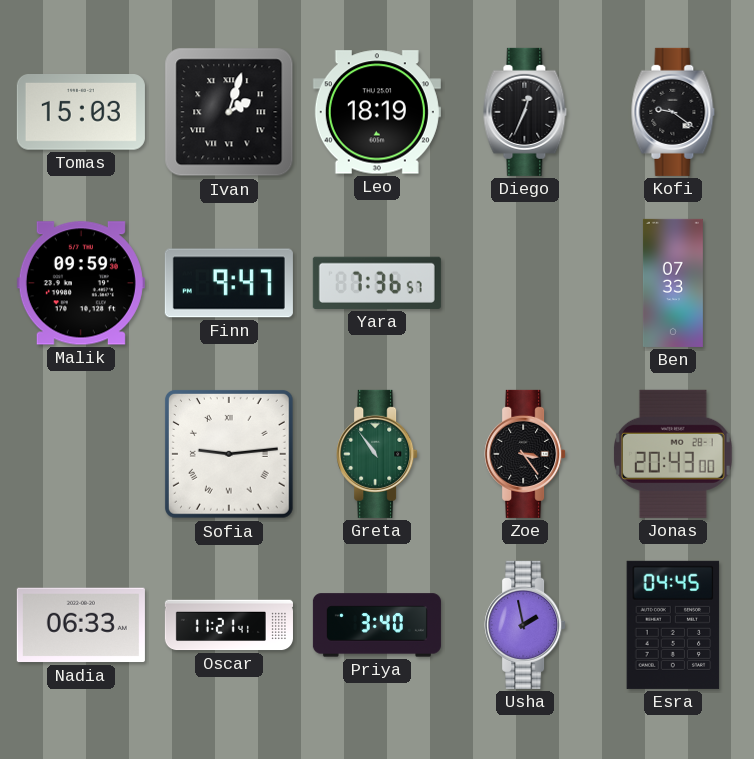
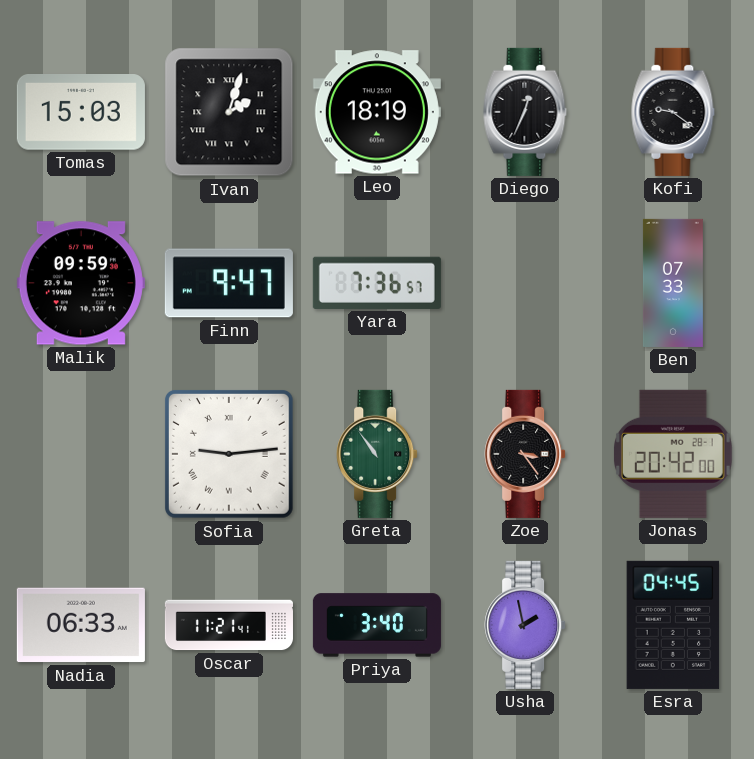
Jonas: 20:43 -> 20:42
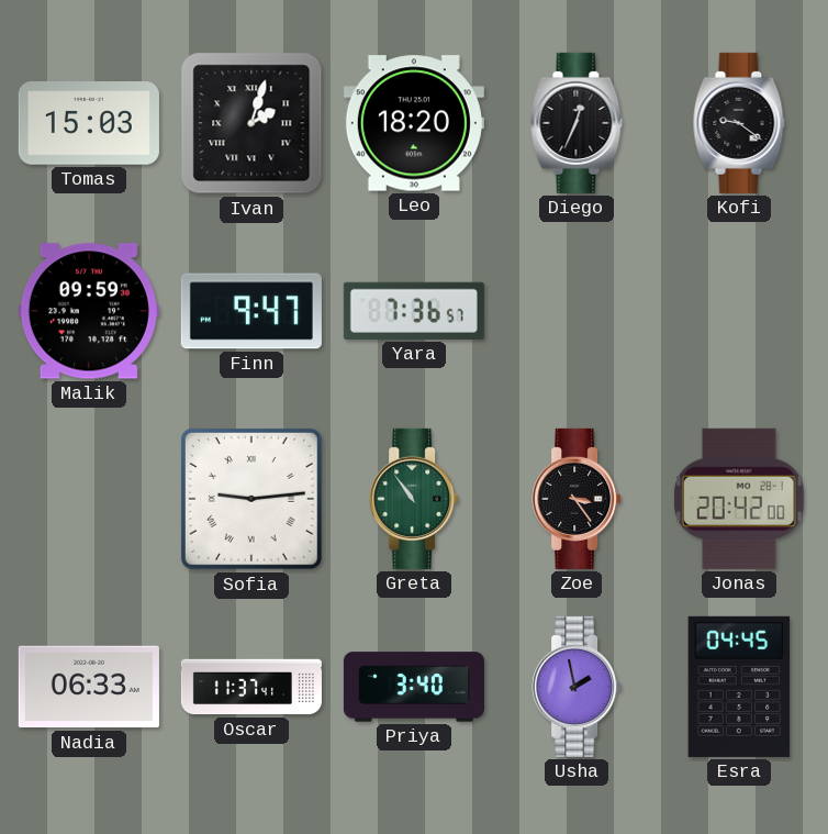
Leo: 18:19 -> 18:20
Ben: 07:33 -> none
Oscar: 11:21 -> 11:37
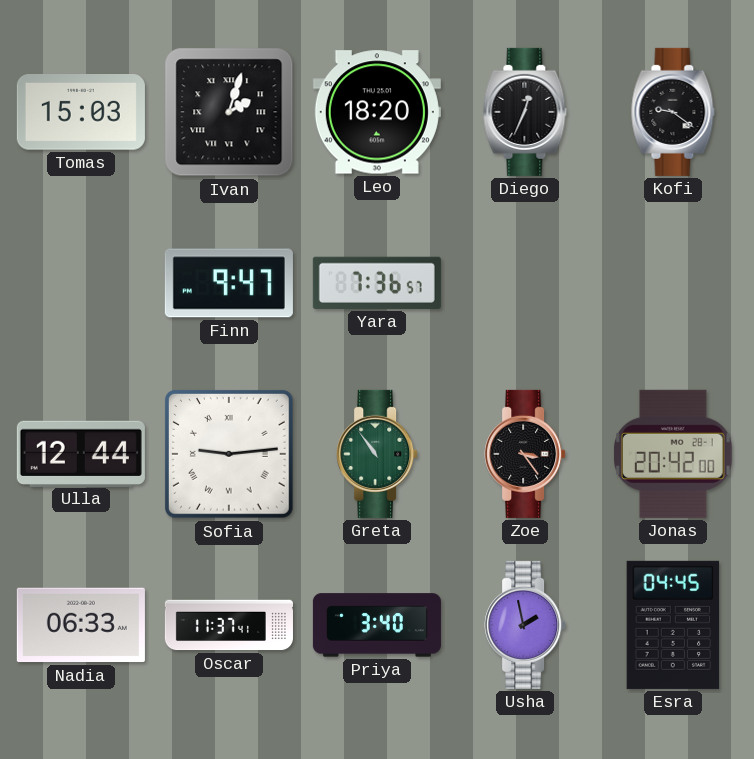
Malik: 09:59 -> none
Ulla: none -> 12:44
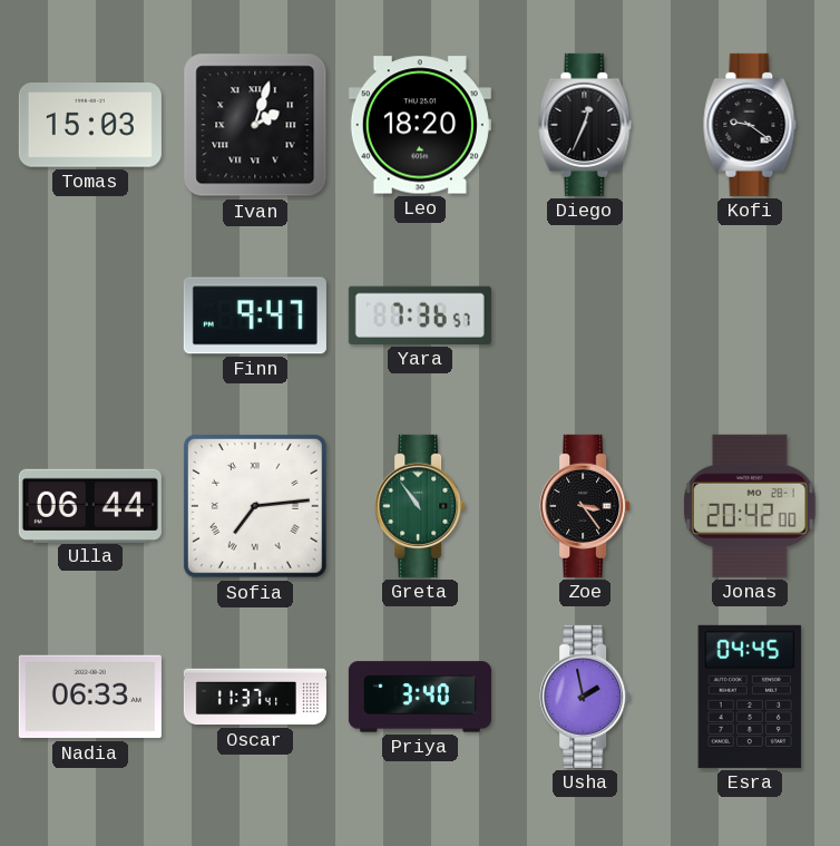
Ulla: 12:44 -> 06:44
Sofia: 9:14 -> 7:14
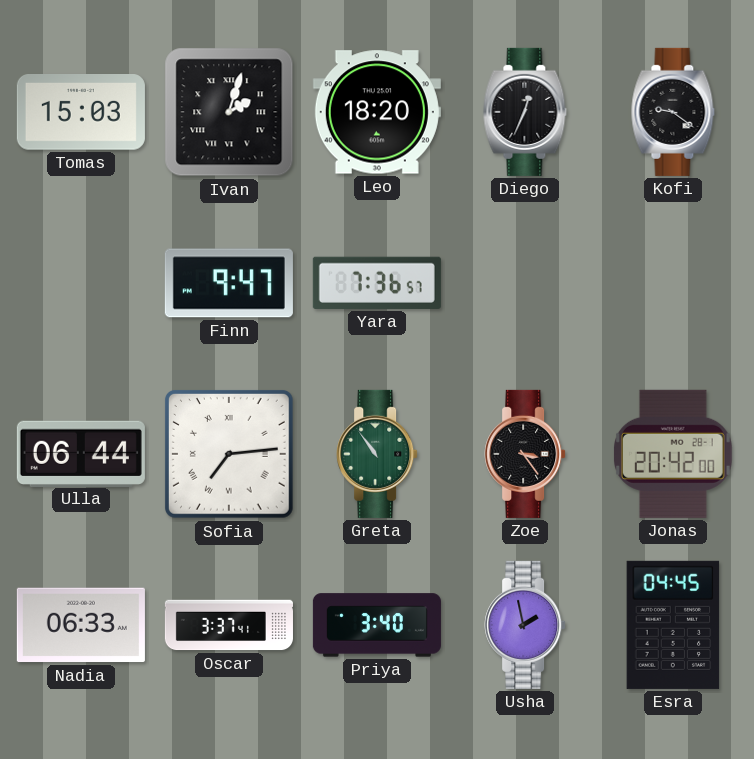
Oscar: 11:37 -> 3:37
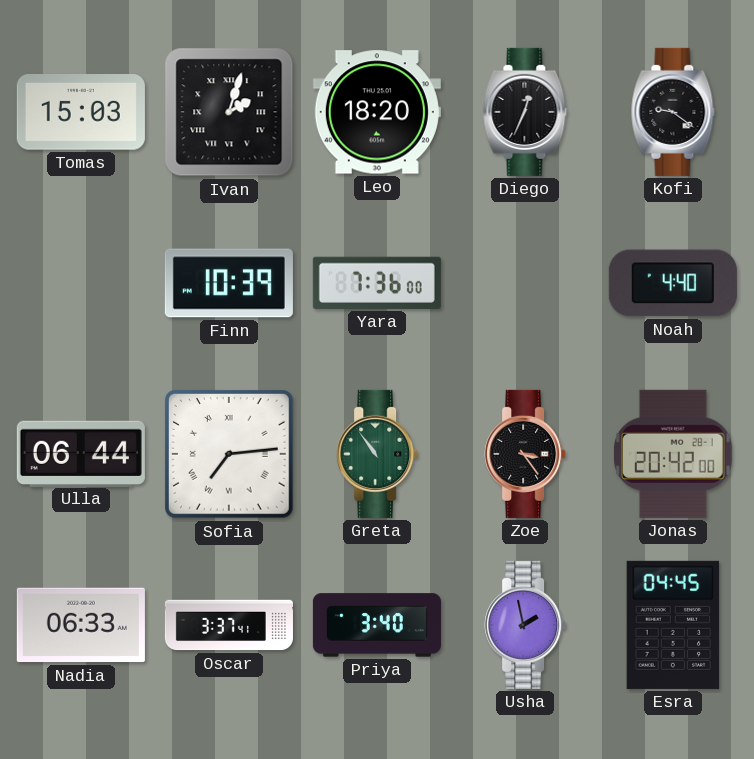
Finn: 9:47 -> 10:39
Yara: 7:36:57 -> 7:36:00
Noah: none -> 4:40
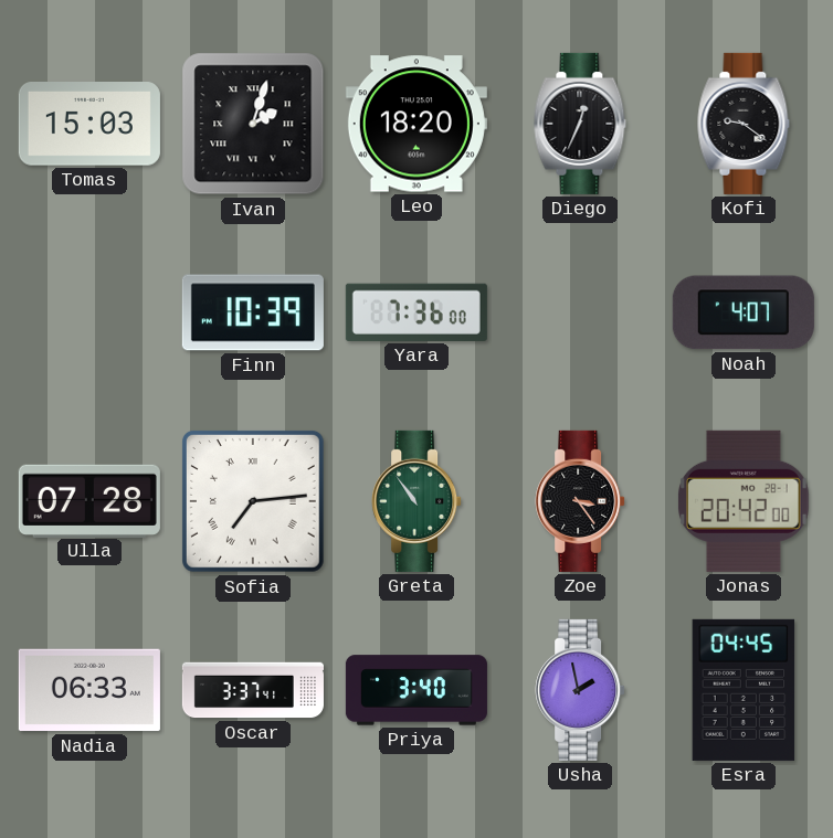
Noah: 4:40 -> 4:07
Ulla: 06:44 -> 07:28
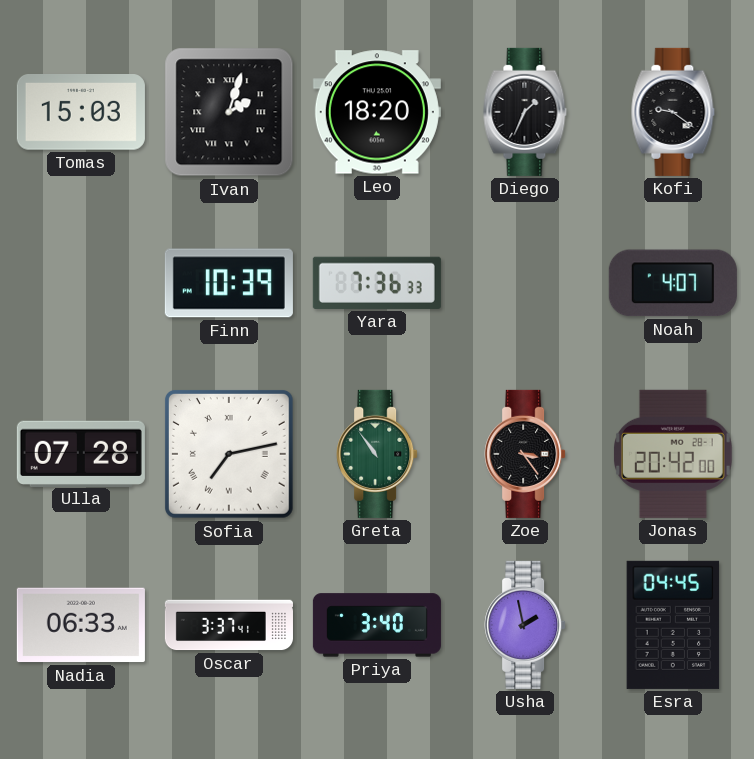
Diego: 12:34 -> 1:34
Yara: 7:36:00 -> 7:36:33
Sofia: 7:14 -> 7:13
